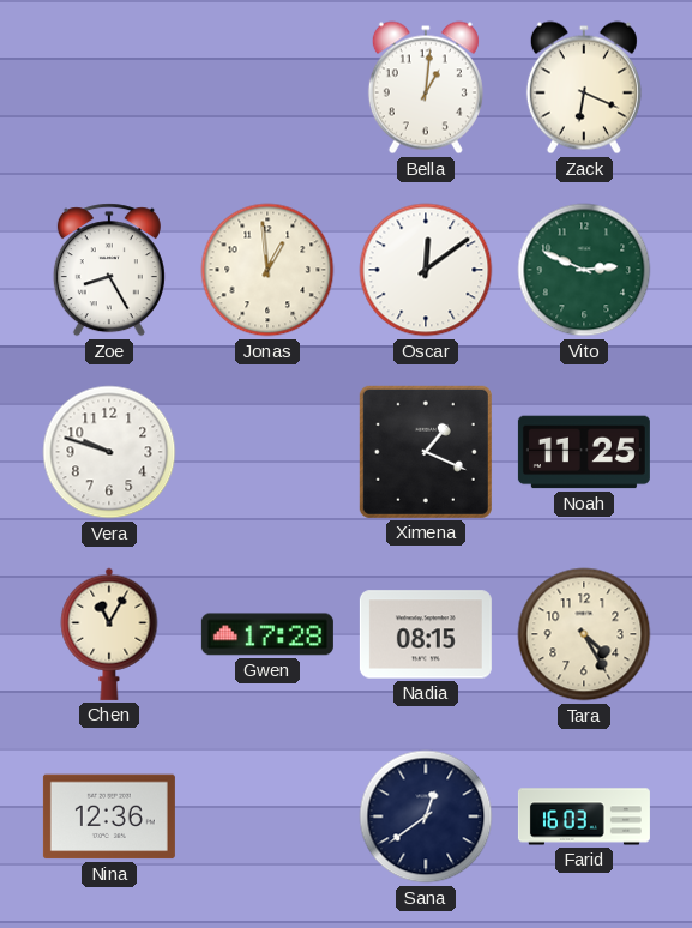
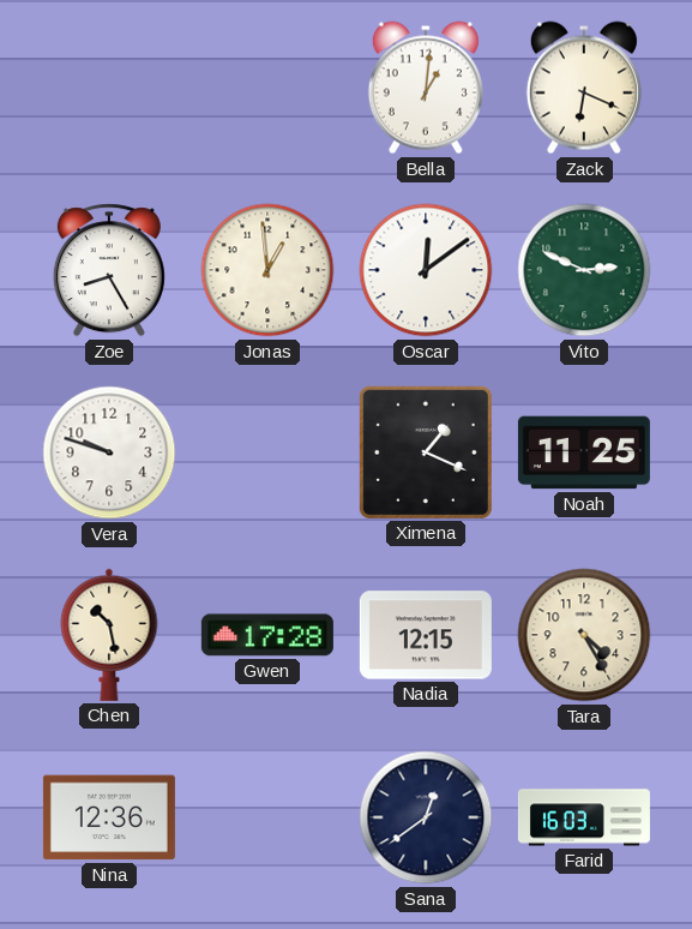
Chen: 11:05 -> 10:28
Nadia: 08:15 -> 12:15
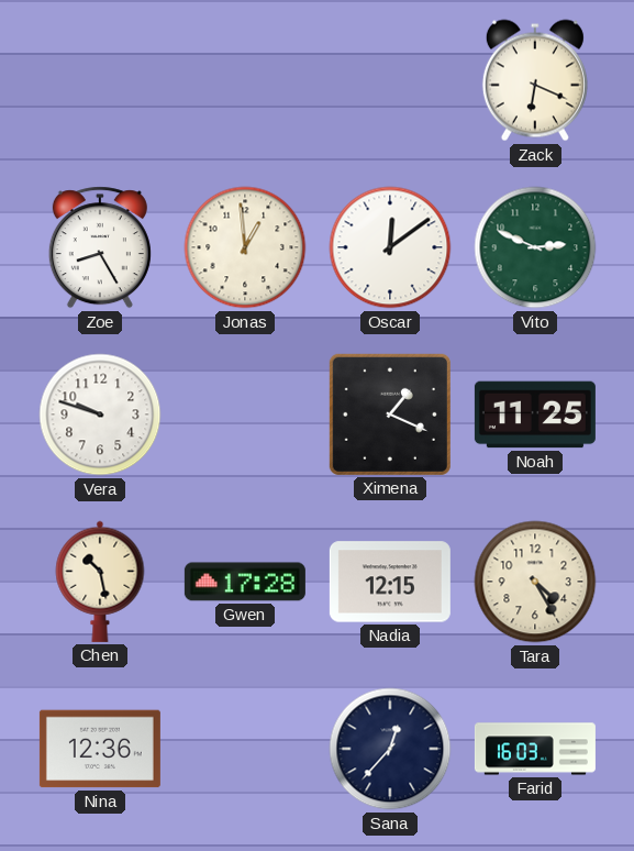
Bella: 1:01 -> none
Sana: 12:39 -> 12:37
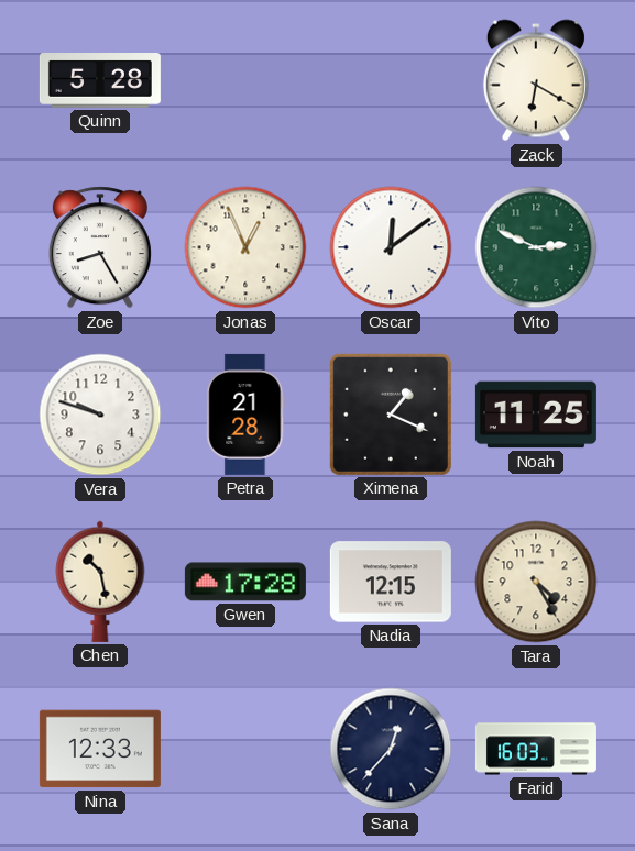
Quinn: none -> 5:28
Zack: 6:19 -> 6:20
Jonas: 12:59 -> 12:56
Petra: none -> 21:28
Nina: 12:36 -> 12:33
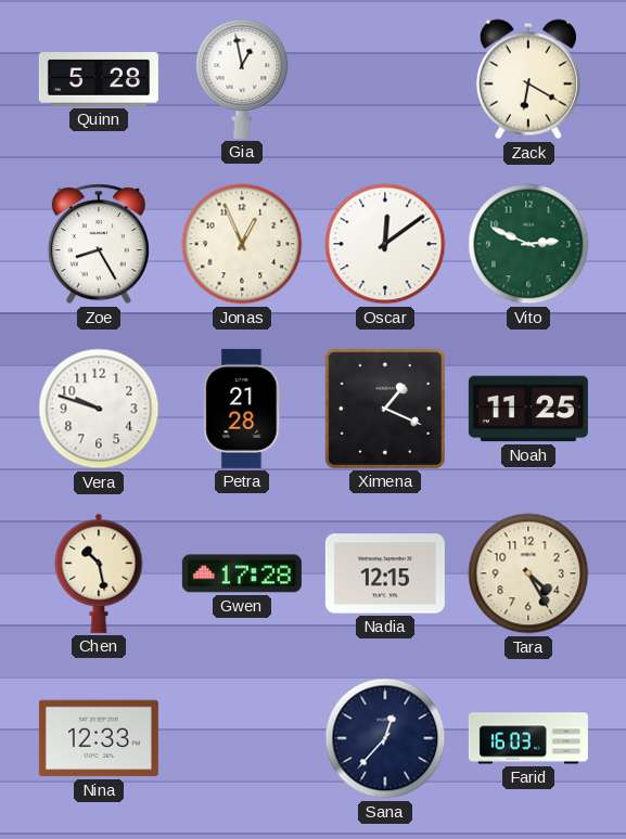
Gia: none -> 12:58
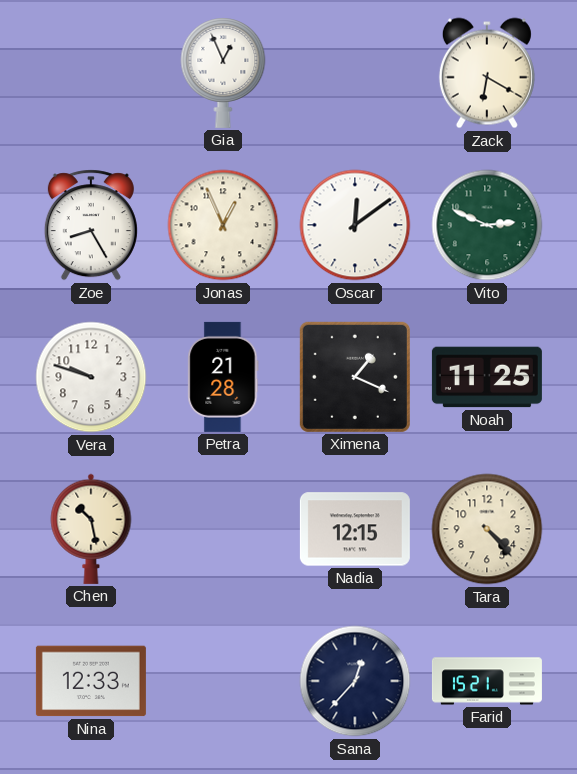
Quinn: 5:28 -> none
Gia: 12:58 -> 12:56
Gwen: 17:28 -> none
Tara: 4:25 -> 4:23
Farid: 16:03 -> 15:21
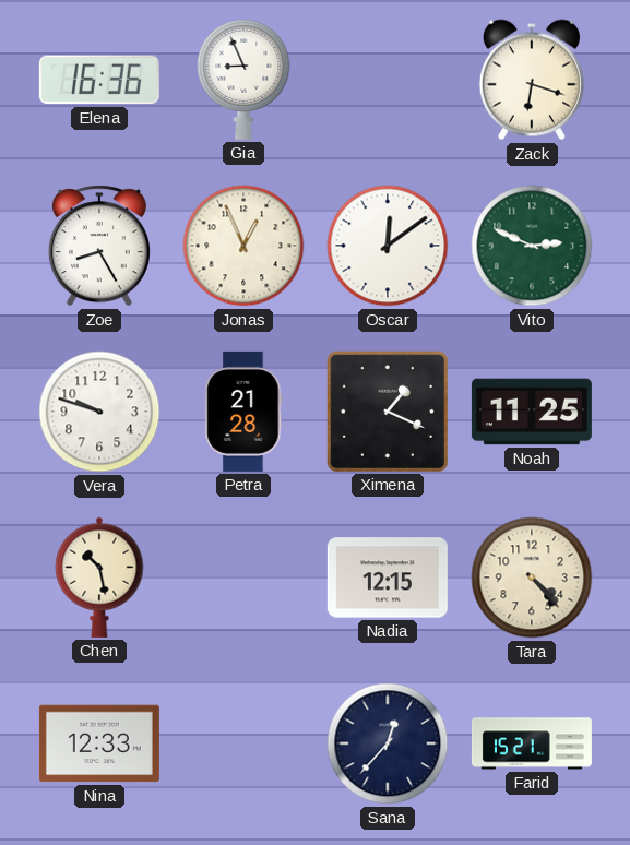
Elena: none -> 16:36
Gia: 12:56 -> 8:56
Zack: 6:20 -> 6:18
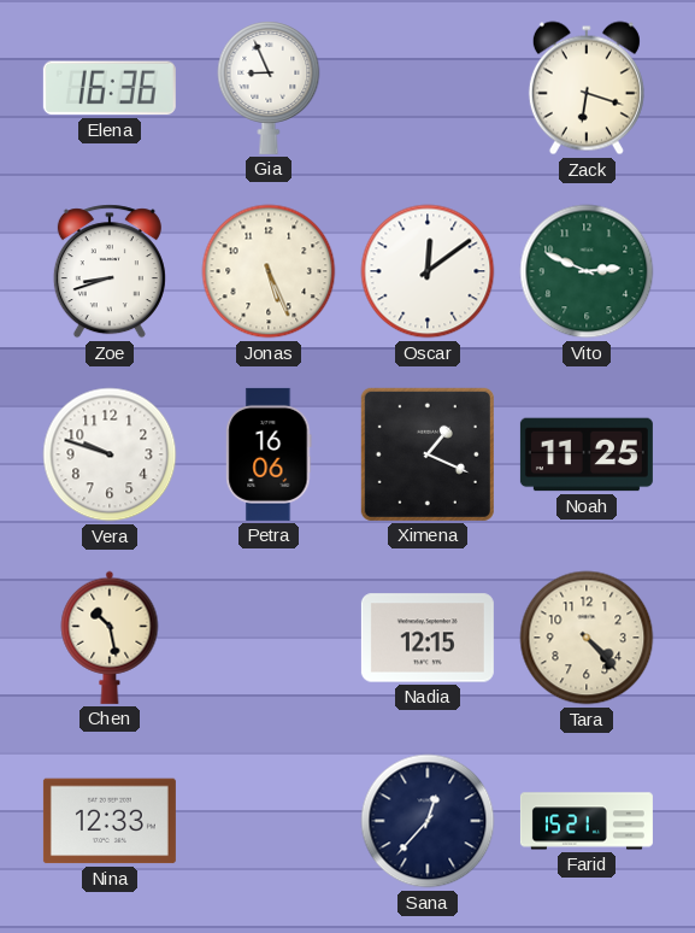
Zoe: 8:25 -> 8:42
Jonas: 12:56 -> 5:26
Petra: 21:28 -> 16:06
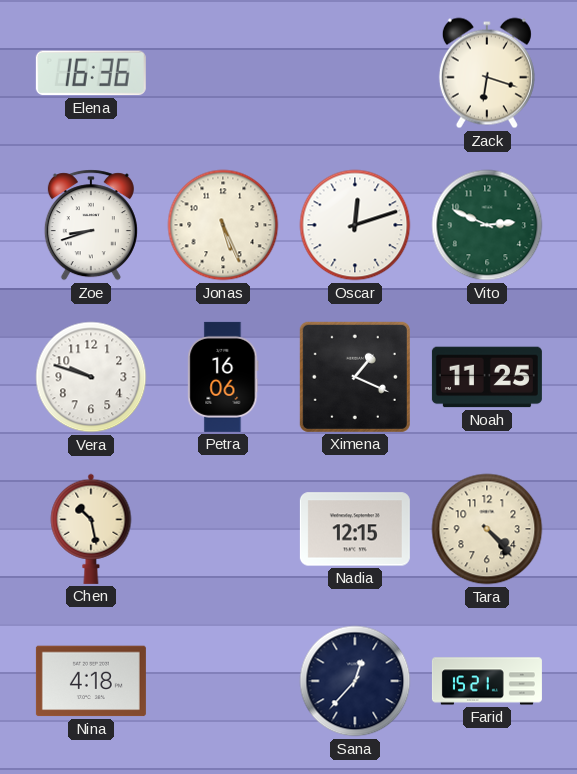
Gia: 8:56 -> none
Oscar: 12:09 -> 12:12
Nina: 12:33 -> 4:18
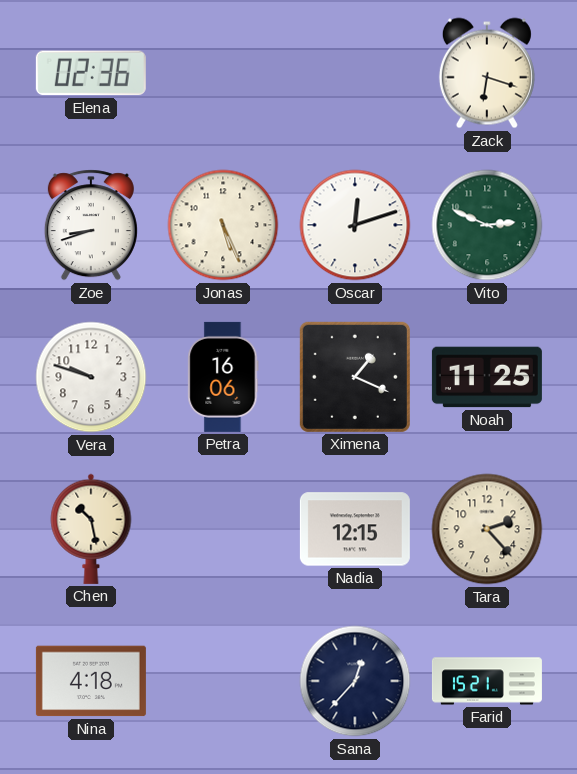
Elena: 16:36 -> 02:36
Tara: 4:23 -> 2:23
